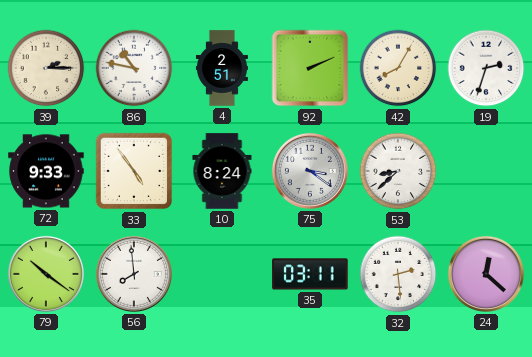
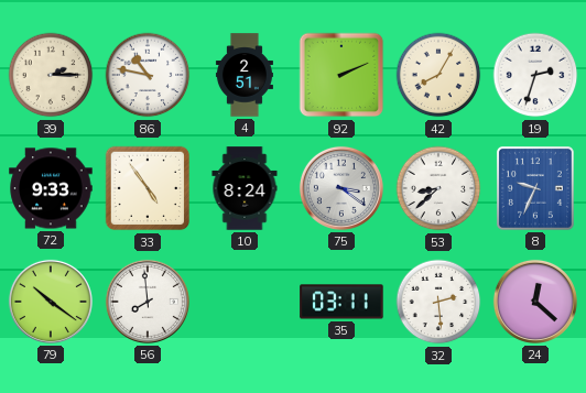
8: none -> 9:34
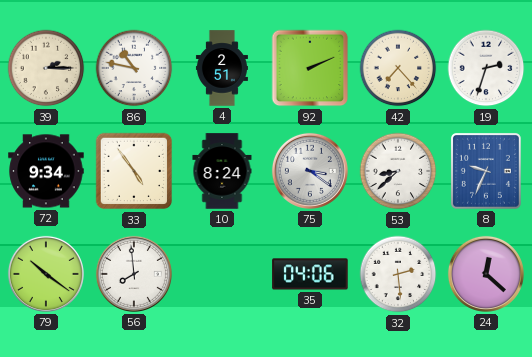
42: 8:05 -> 7:23
72: 9:33 -> 9:34
35: 03:11 -> 04:06
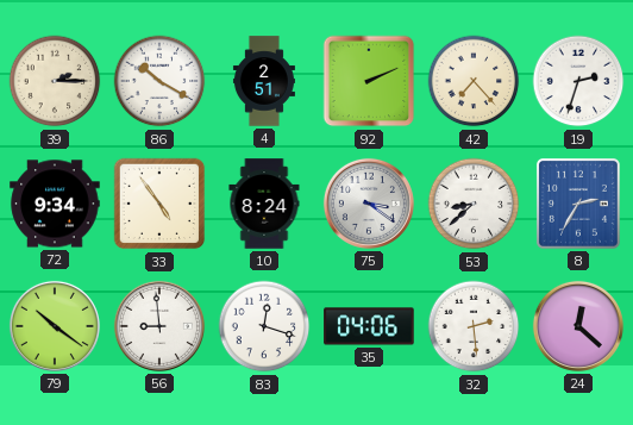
86: 10:47 -> 10:20
8: 9:34 -> 2:35
56: 7:59 -> 8:59
83: none -> 12:18
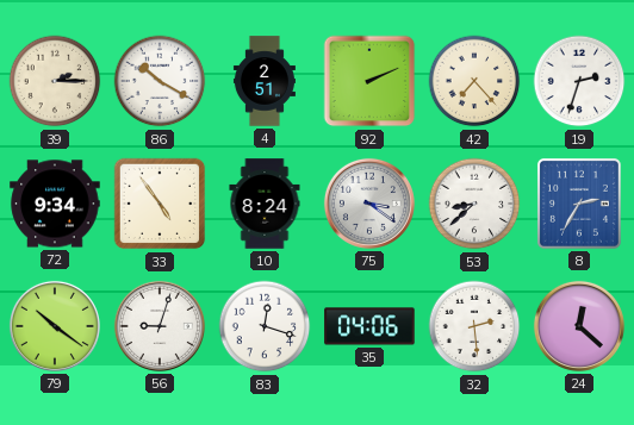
56: 8:59 -> 9:03
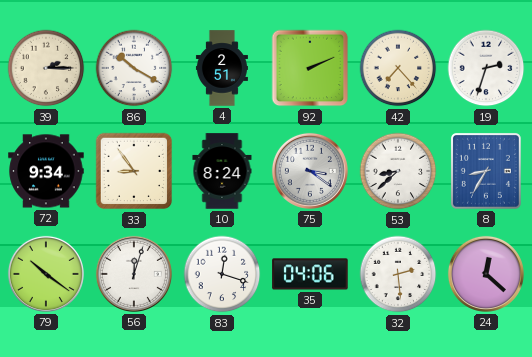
33: 4:54 -> 8:54
8: 2:35 -> 8:35
56: 9:03 -> 12:03
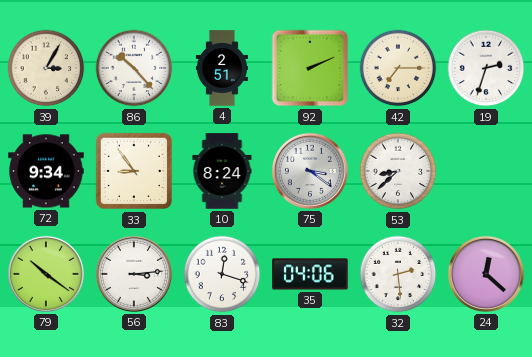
39: 2:15 -> 3:05
86: 10:20 -> 10:23
42: 7:23 -> 7:15
8: 8:35 -> none
56: 12:03 -> 3:14
